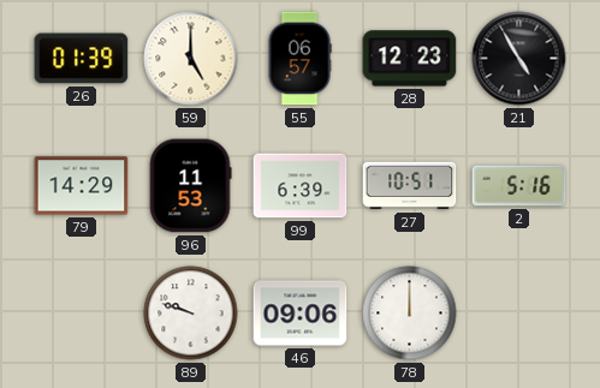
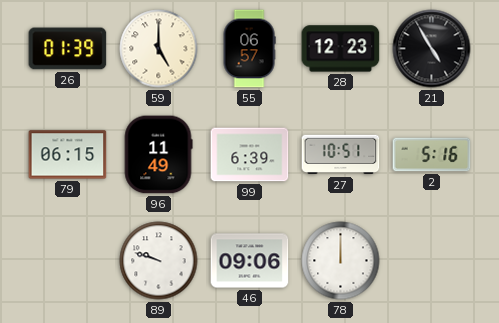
79: 14:29 -> 06:15
96: 11:53 -> 11:49
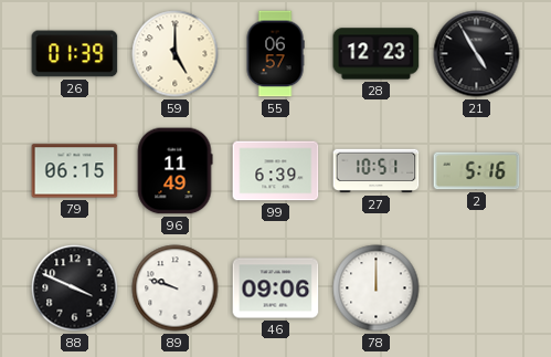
88: none -> 3:49
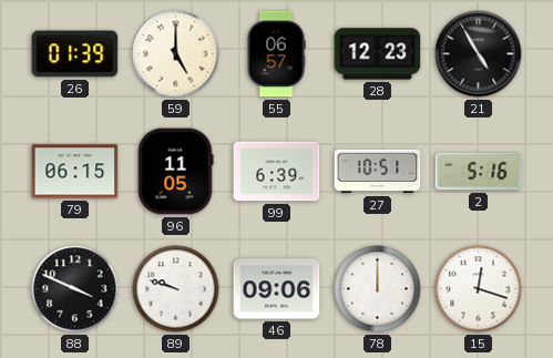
96: 11:49 -> 11:05
15: none -> 12:18
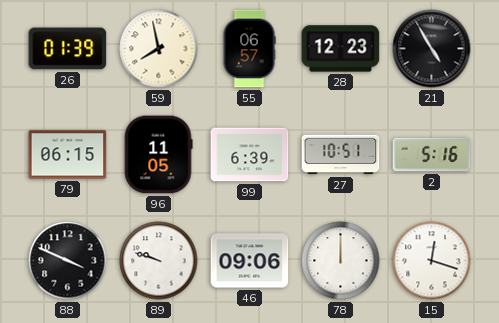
59: 5:00 -> 7:58
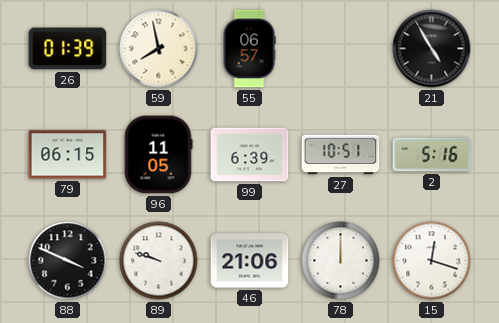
28: 12:23 -> none
46: 09:06 -> 21:06
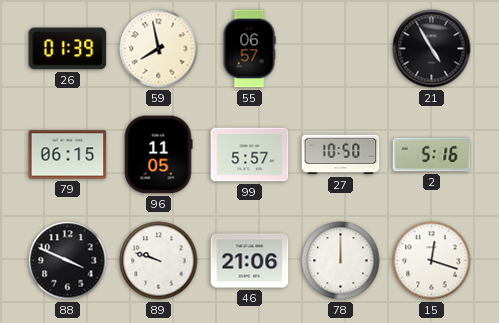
99: 6:39 -> 5:57
27: 10:51 -> 10:50
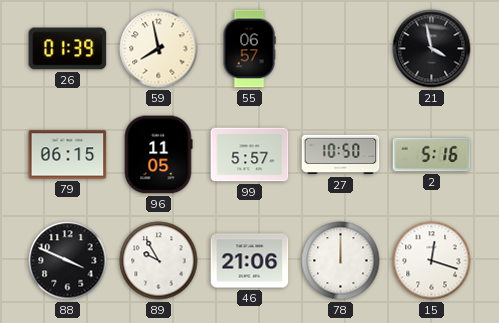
21: 4:55 -> 3:58
89: 9:48 -> 9:55
